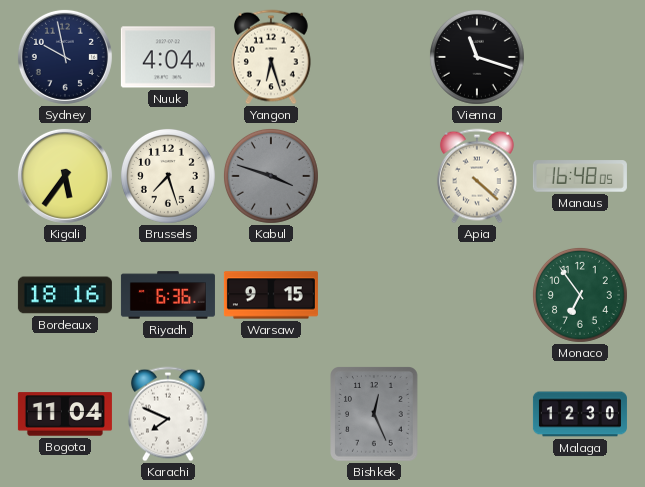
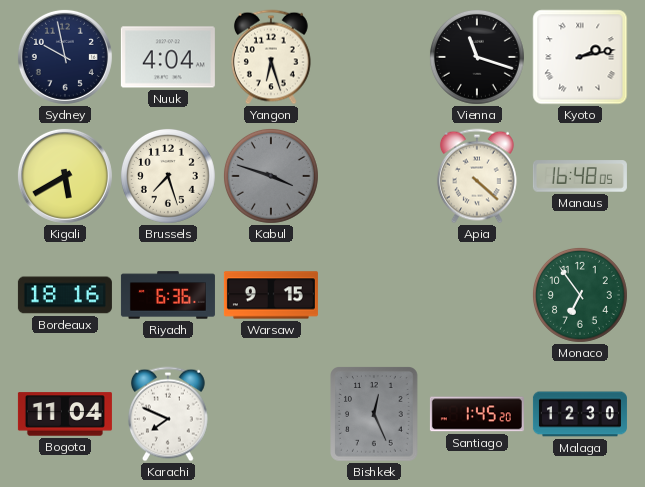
Kyoto: none -> 2:13
Kigali: 5:36 -> 5:40
Santiago: none -> 1:45
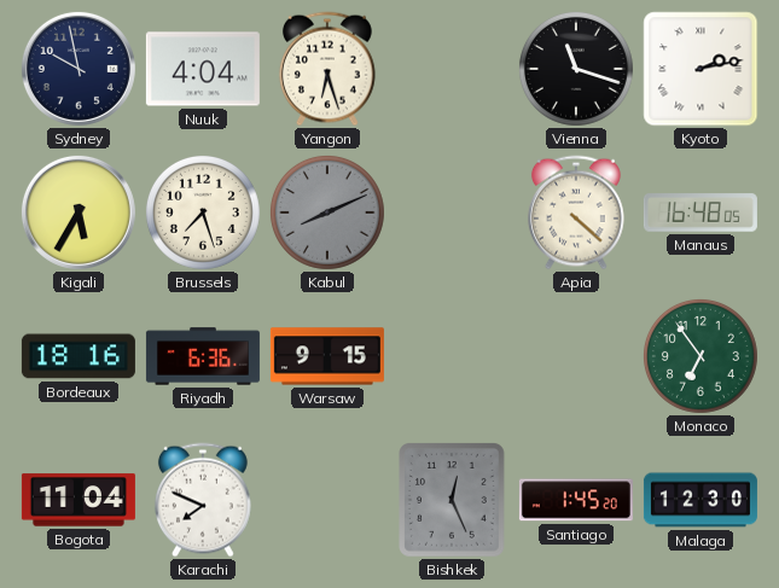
Kigali: 5:40 -> 5:35
Kabul: 3:48 -> 8:11
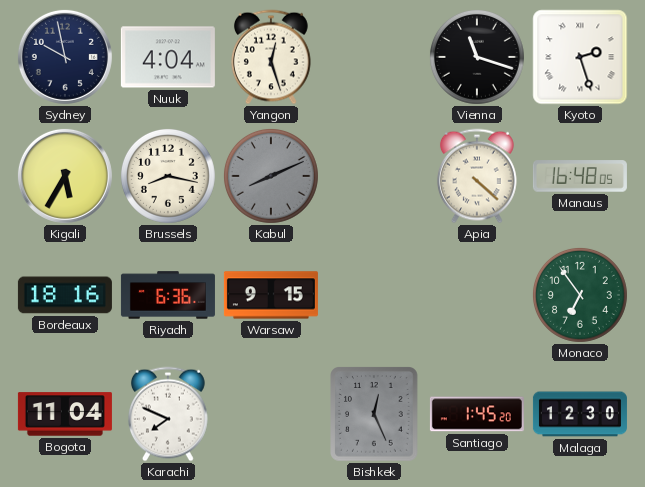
Yangon: 6:27 -> 12:27
Kyoto: 2:13 -> 2:27
Brussels: 7:27 -> 8:17
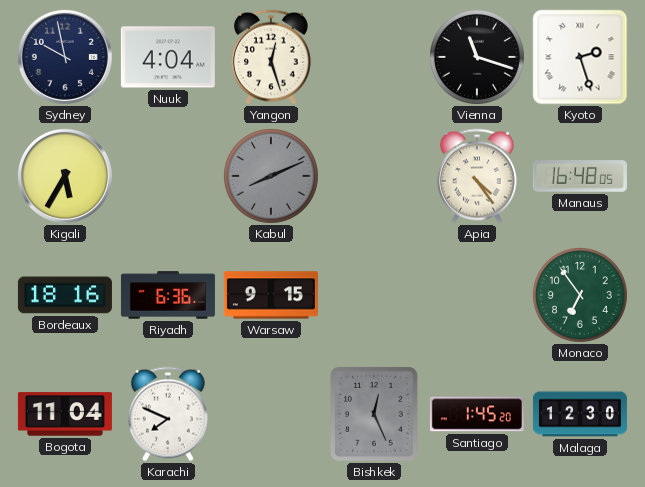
Brussels: 8:17 -> none
Apia: 4:22 -> 4:24
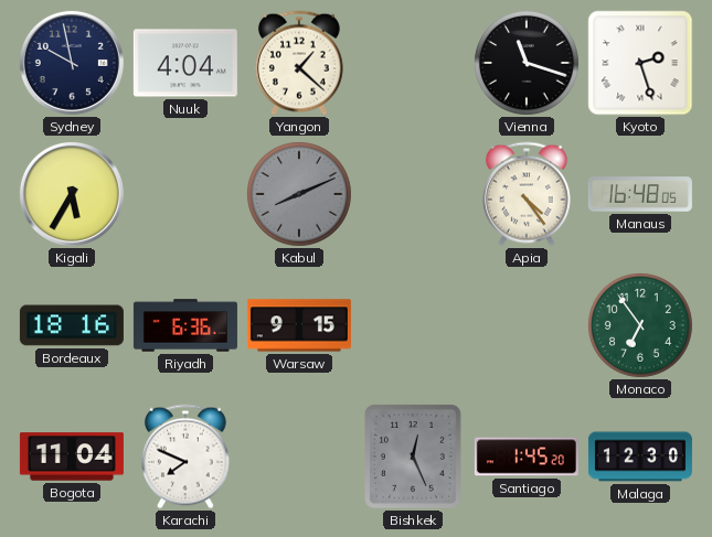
Yangon: 12:27 -> 1:22
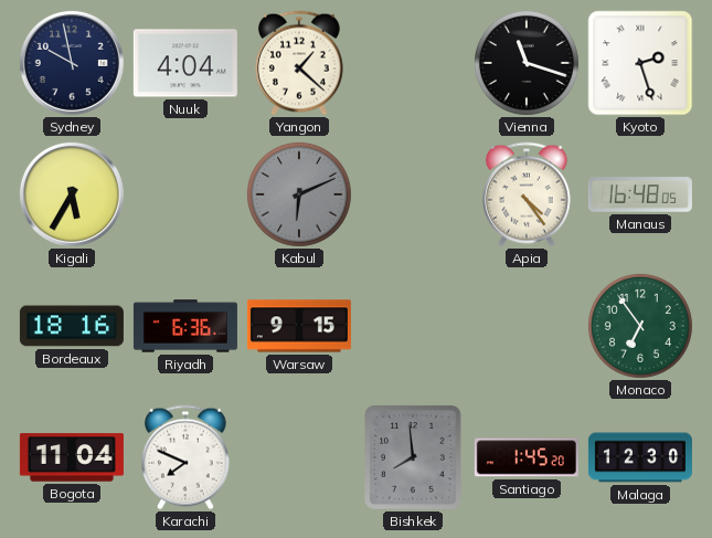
Kabul: 8:11 -> 6:11
Bishkek: 12:26 -> 7:59
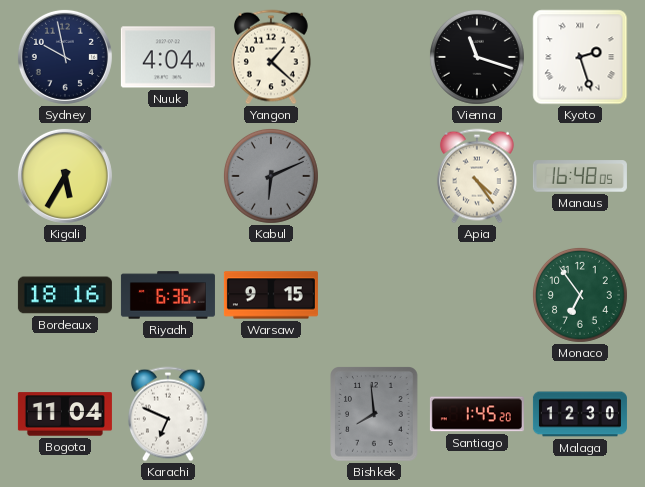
Karachi: 7:49 -> 6:49
